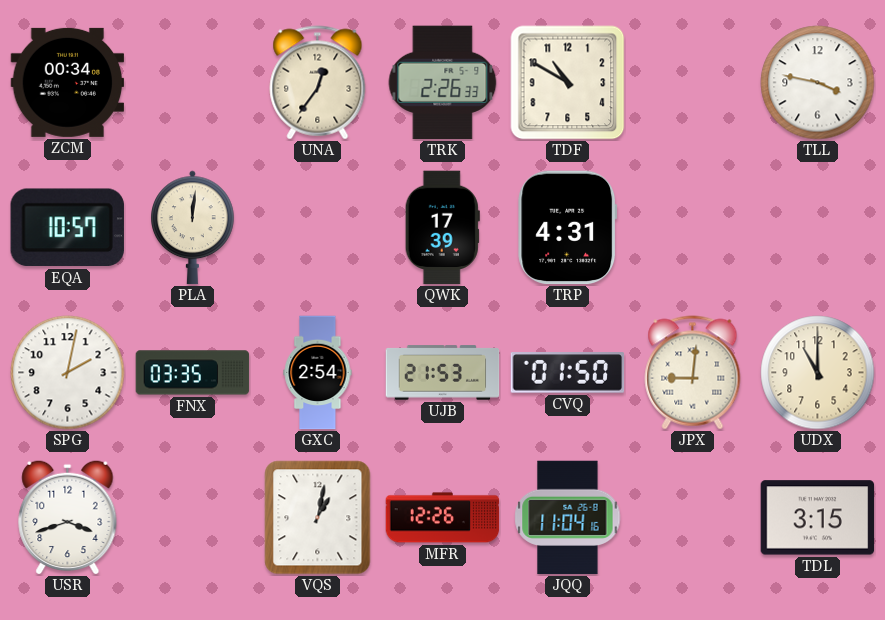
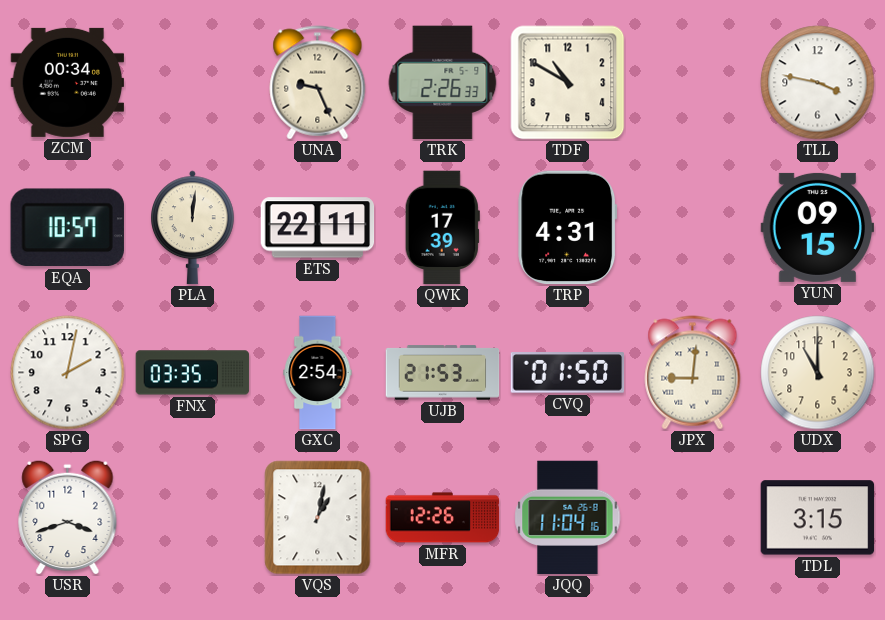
UNA: 12:36 -> 9:26
ETS: none -> 22:11
YUN: none -> 09:15
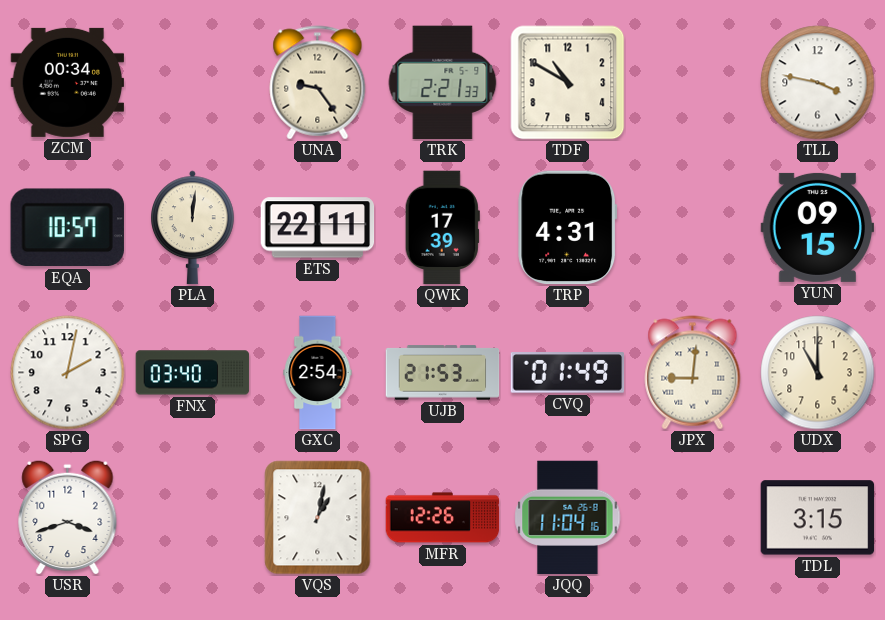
UNA: 9:26 -> 9:24
TRK: 2:26 -> 2:21
FNX: 03:35 -> 03:40
CVQ: 01:50 -> 01:49
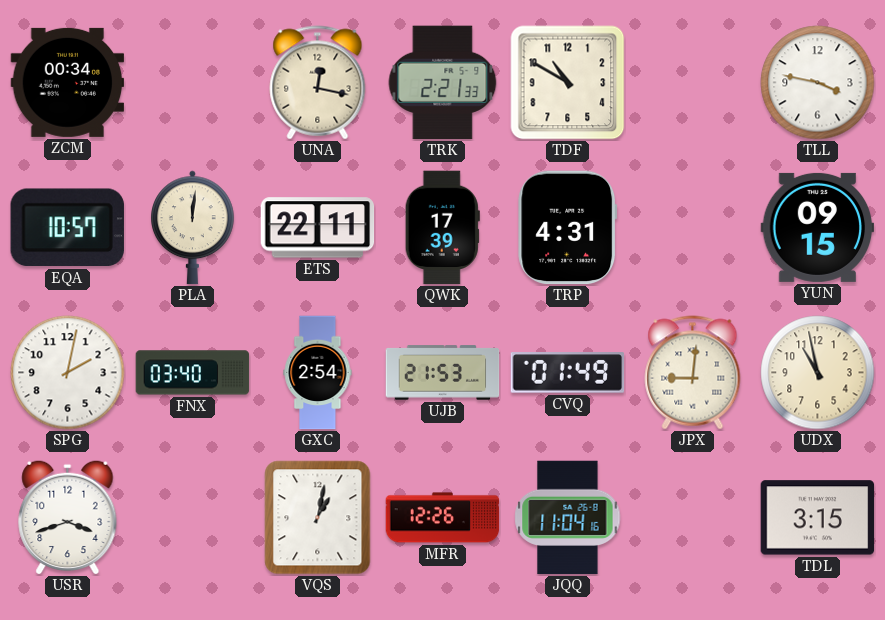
UNA: 9:24 -> 12:17
UDX: 11:00 -> 10:58
